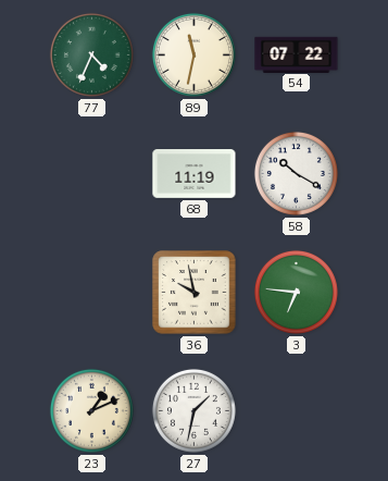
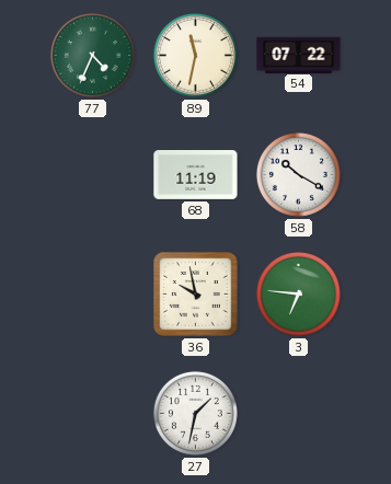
23: 1:11 -> none
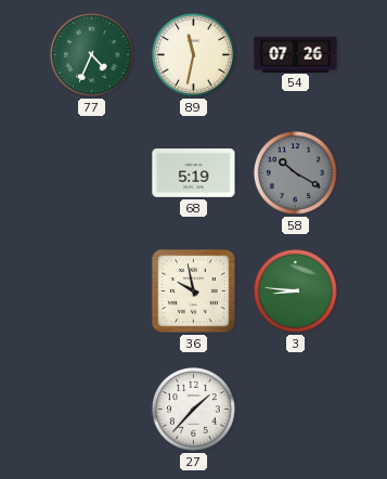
54: 07:22 -> 07:26
68: 11:19 -> 5:19
58 dial: white -> grey
3: 6:46 -> 8:46
27: 1:32 -> 1:37
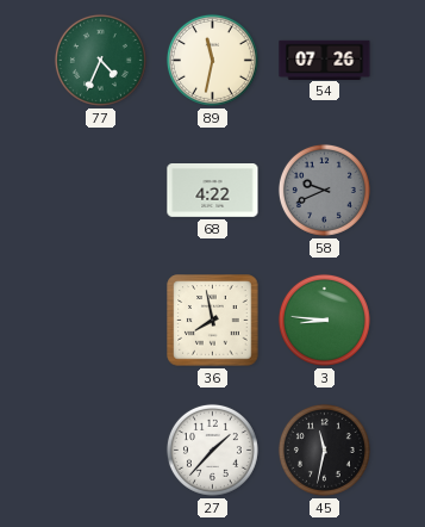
68: 5:19 -> 4:22
58: 10:20 -> 9:41
36: 9:58 -> 7:58
45: none -> 11:32
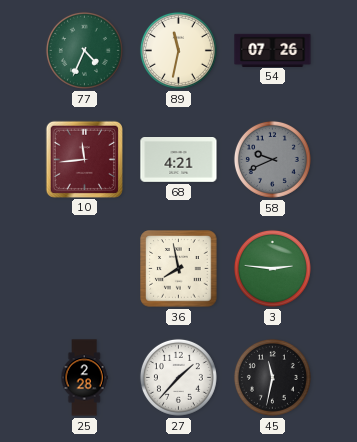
10: none -> 11:44
68: 4:22 -> 4:21
3: 8:46 -> 2:46
25: none -> 2:28
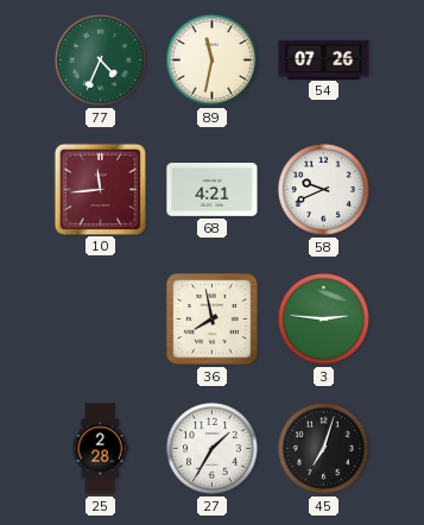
58 dial: grey -> white
27: 1:37 -> 1:35
45: 11:32 -> 7:03
